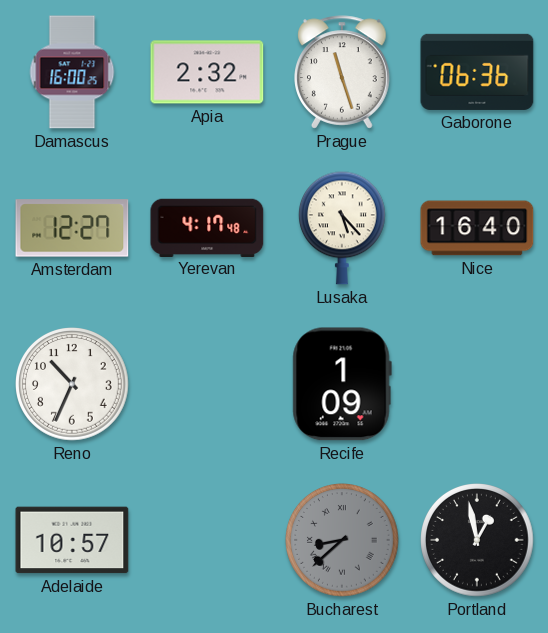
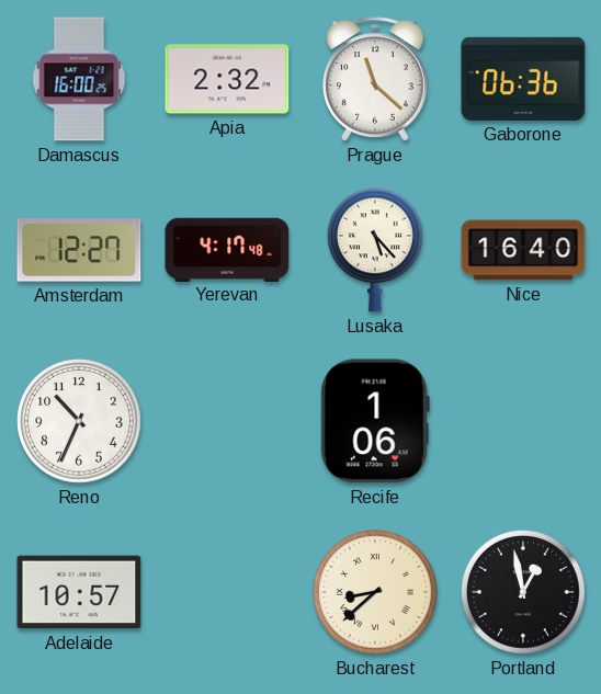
Prague: 11:27 -> 11:22
Recife: 1:09 -> 1:06
Bucharest dial: grey -> cream
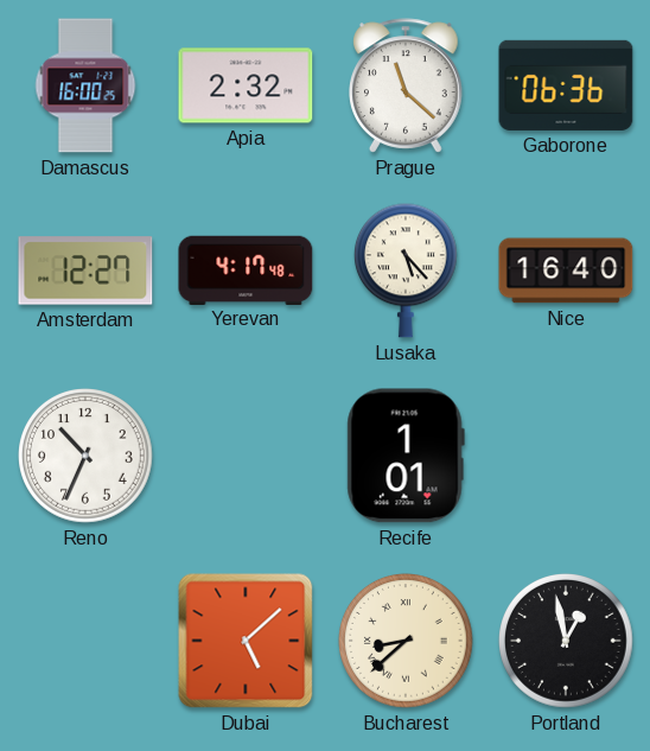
Recife: 1:06 -> 1:01
Adelaide: 10:57 -> none
Dubai: none -> 5:08
